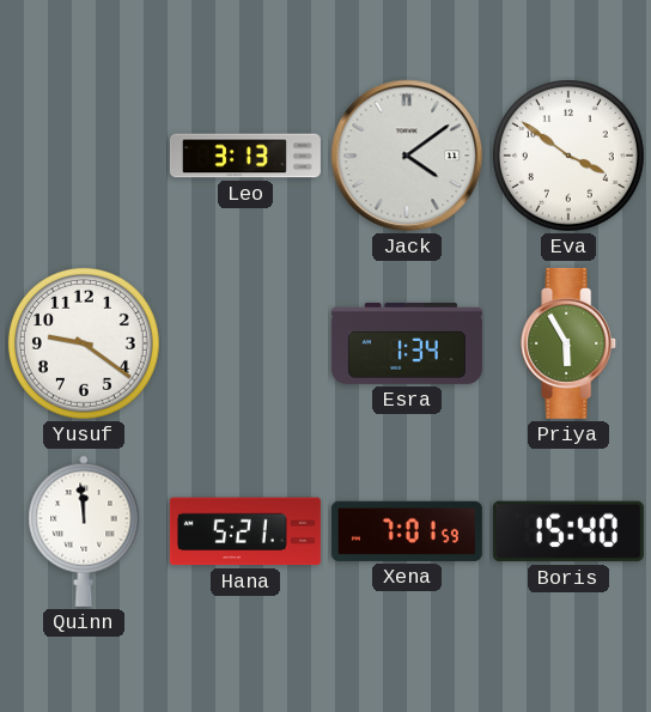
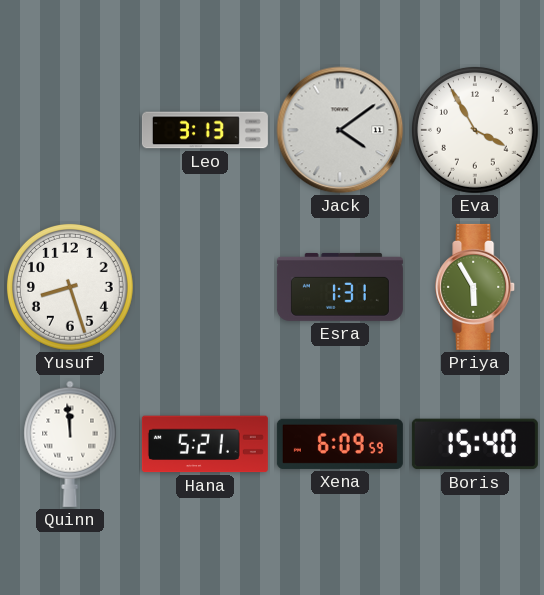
Eva: 3:51 -> 3:55
Yusuf: 9:21 -> 8:27
Esra: 1:34 -> 1:31
Xena: 7:01 -> 6:09
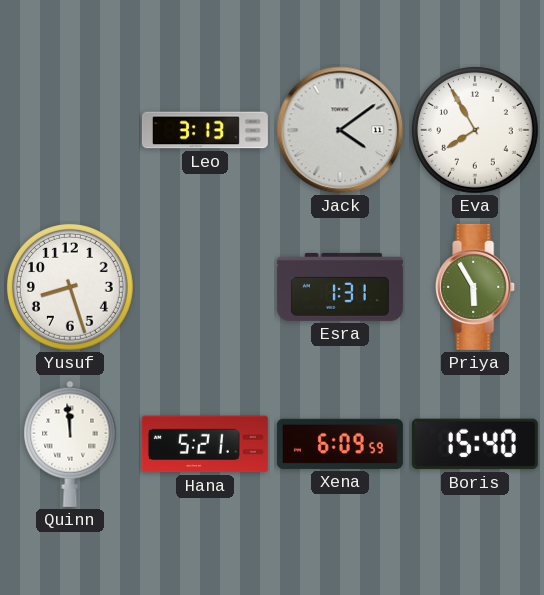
Eva: 3:55 -> 7:55
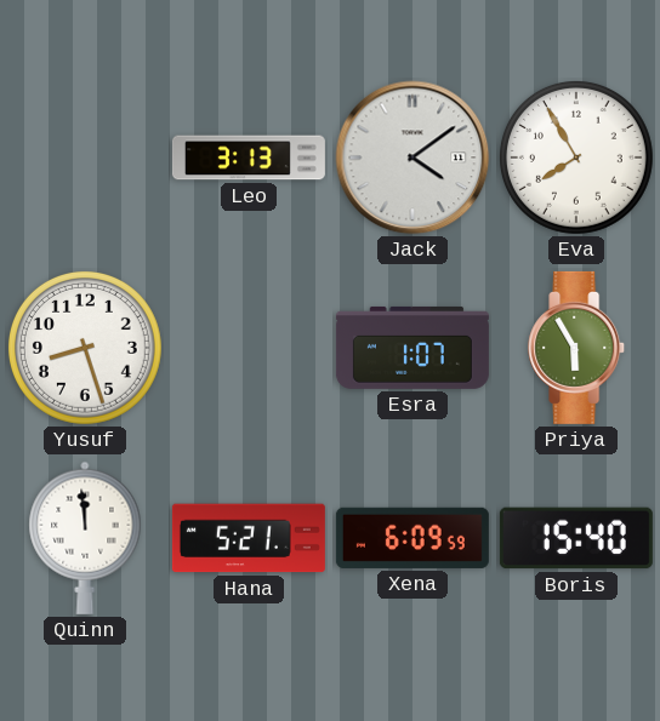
Esra: 1:31 -> 1:07
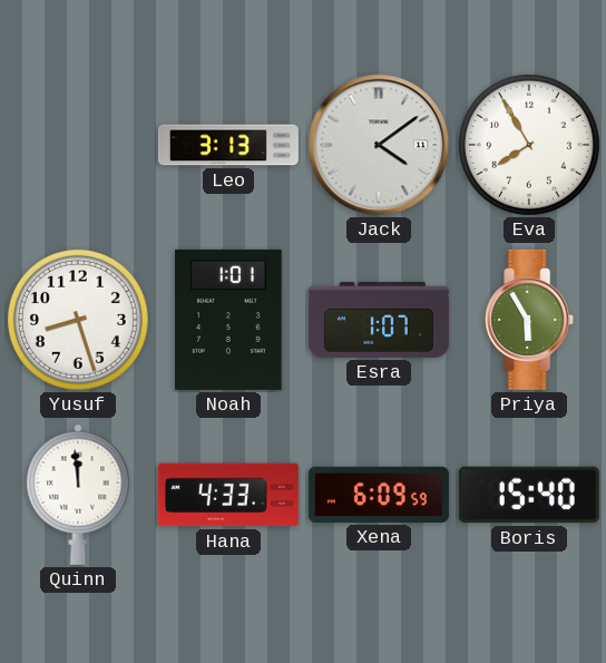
Noah: none -> 1:01
Hana: 5:21 -> 4:33
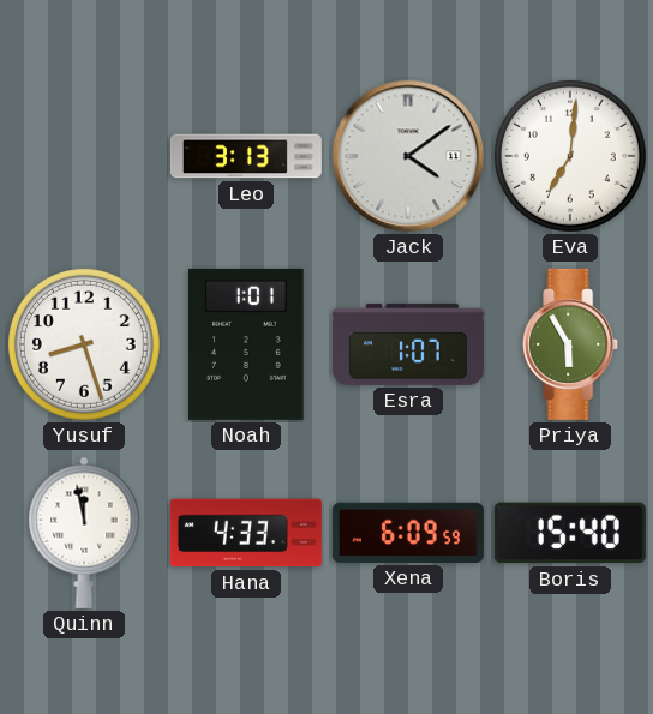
Eva: 7:55 -> 7:01
Quinn: 11:59 -> 11:58
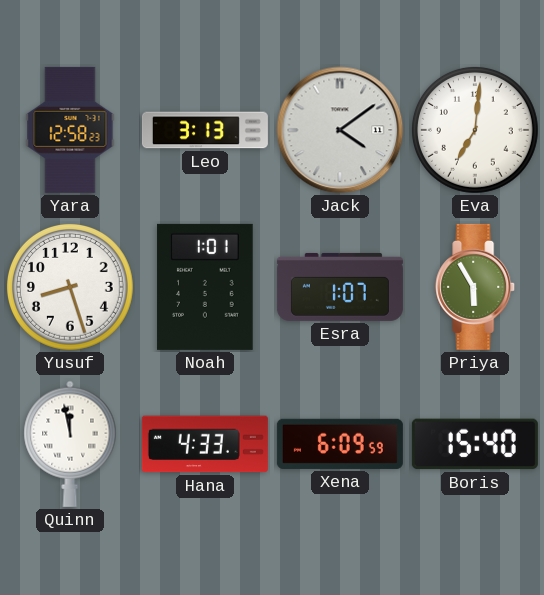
Yara: none -> 12:58
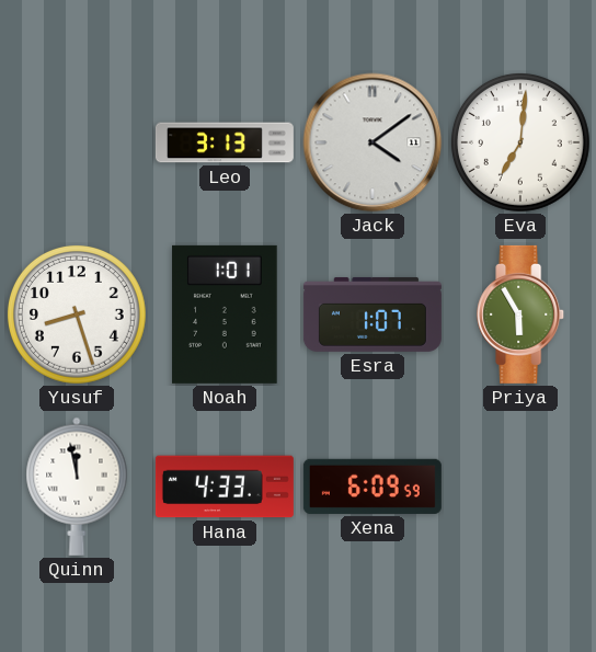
Yara: 12:58 -> none
Boris: 15:40 -> none
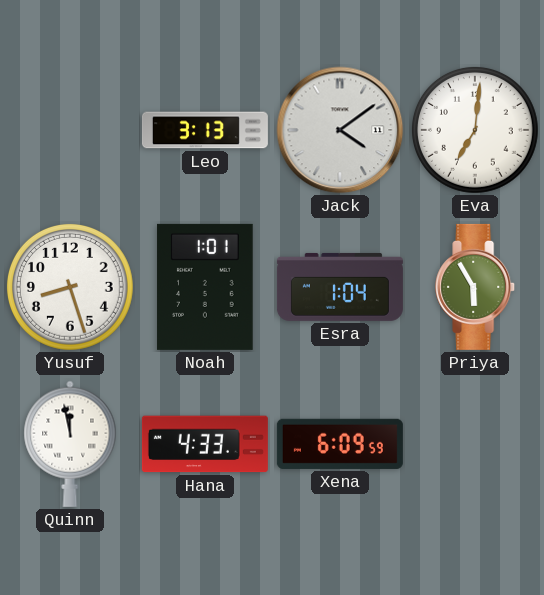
Esra: 1:07 -> 1:04
